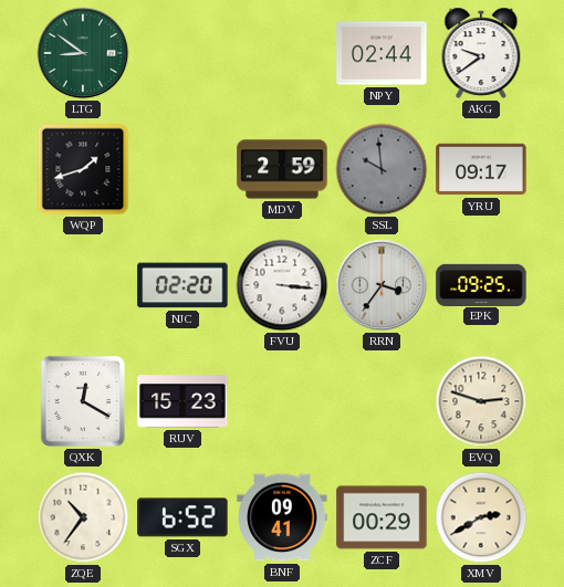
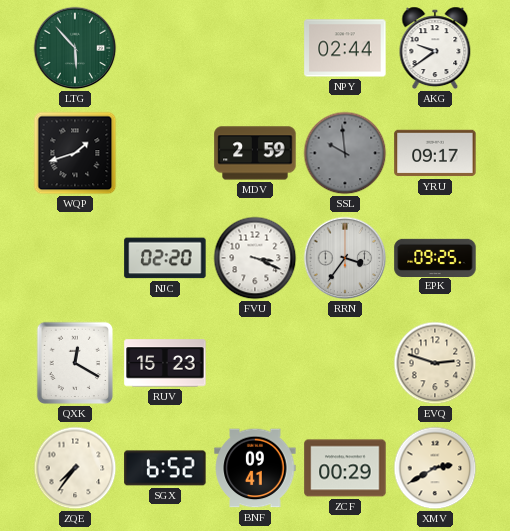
LTG: 8:51 -> 5:53
FVU: 3:16 -> 3:19
ZQE: 10:36 -> 7:36
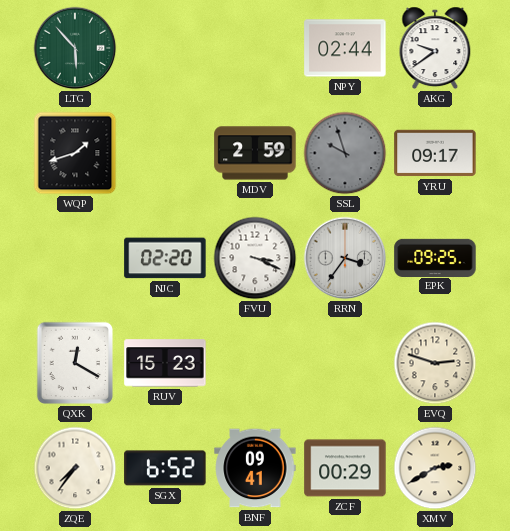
SSL: 9:59 -> 9:57
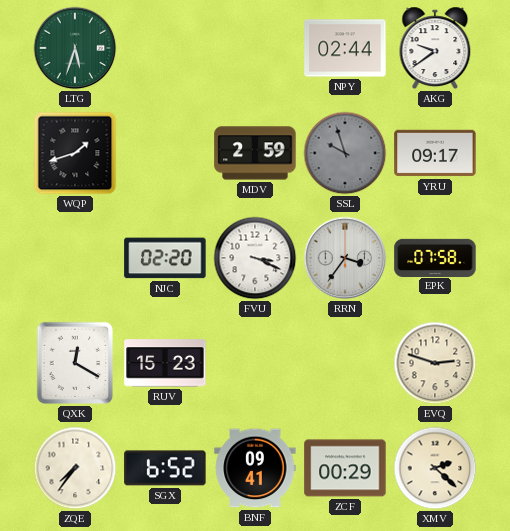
LTG: 5:53 -> 5:33
EPK: 09:25 -> 07:58
XMV: 2:40 -> 2:22
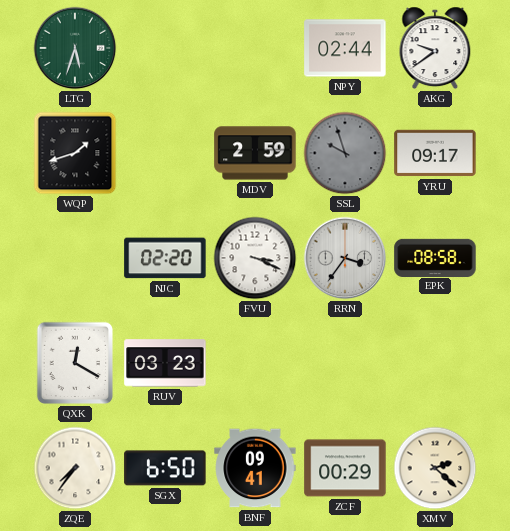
EPK: 07:58 -> 08:58
RUV: 15:23 -> 03:23
EVQ: 2:48 -> none
SGX: 6:52 -> 6:50
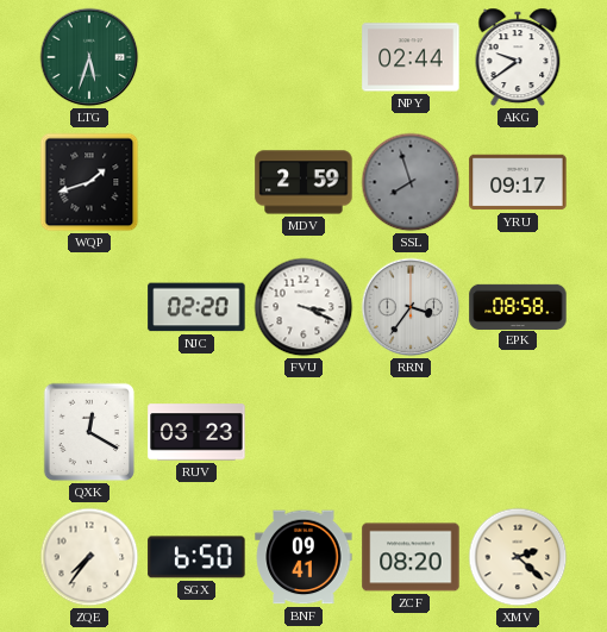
SSL: 9:57 -> 7:57
ZCF: 00:29 -> 08:20
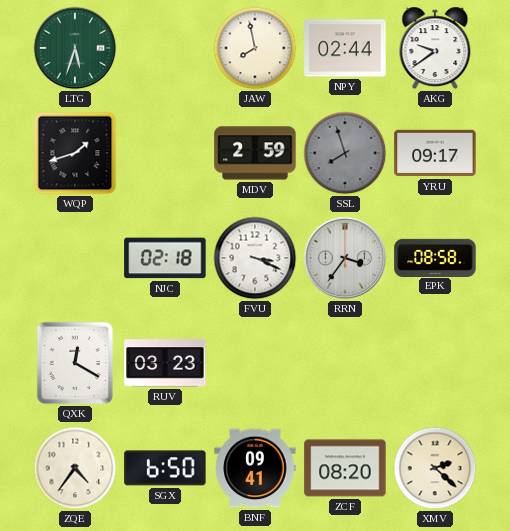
JAW: none -> 7:58
NJC: 02:20 -> 02:18
ZQE: 7:36 -> 4:36
